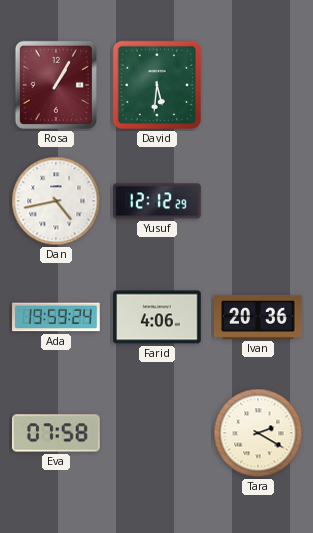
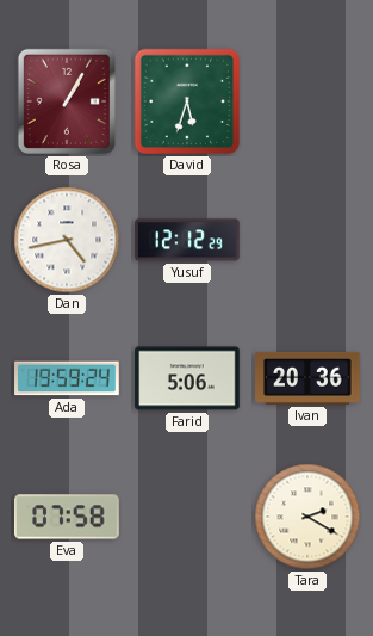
David: 5:31 -> 5:33
Farid: 4:06 -> 5:06
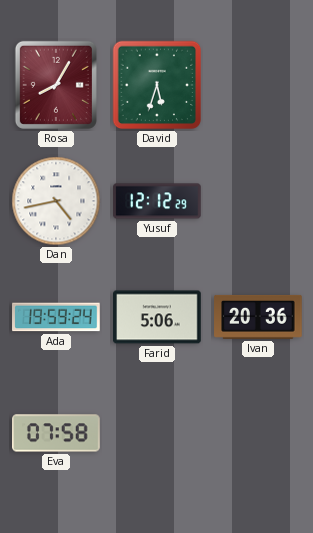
Rosa: 1:05 -> 8:05
Tara: 2:20 -> none
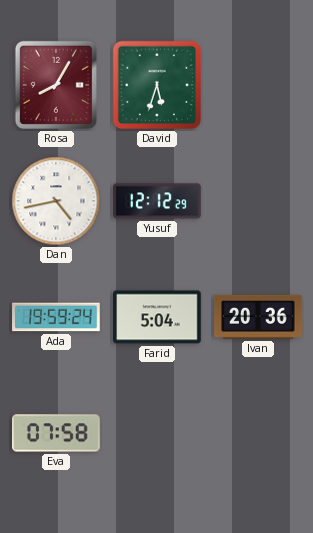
Farid: 5:06 -> 5:04
